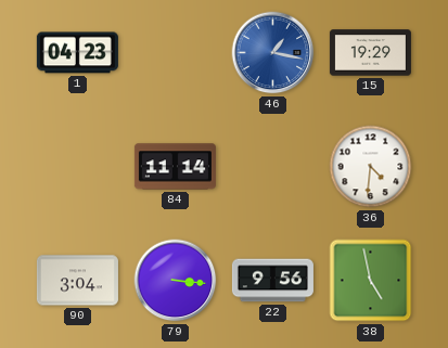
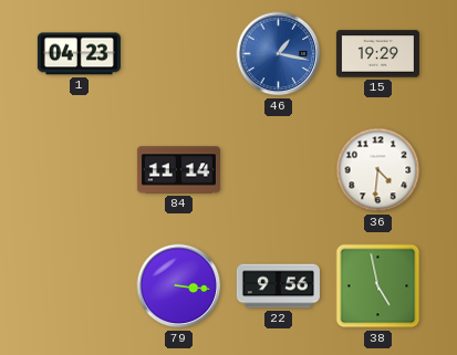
90: 3:04 -> none
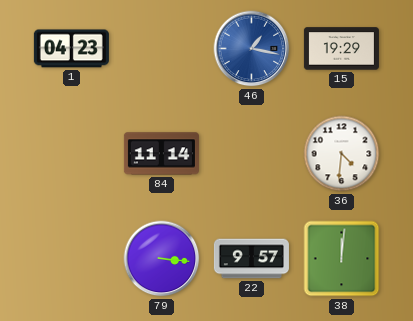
22: 9:56 -> 9:57
38: 4:58 -> 12:01
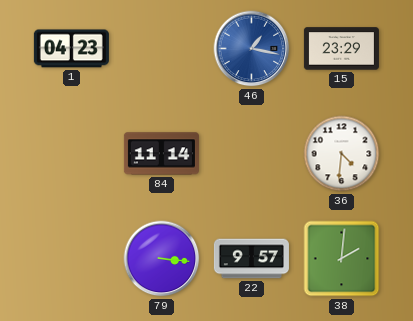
15: 19:29 -> 23:29
38: 12:01 -> 2:01
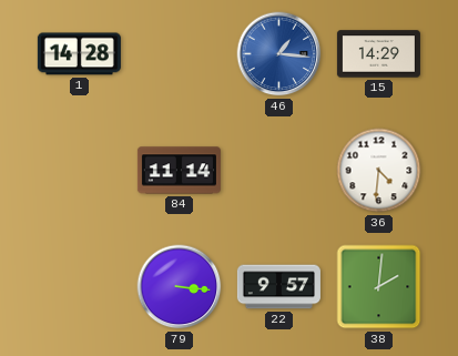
1: 04:23 -> 14:28
46: 1:17 -> 1:16
15: 23:29 -> 14:29
